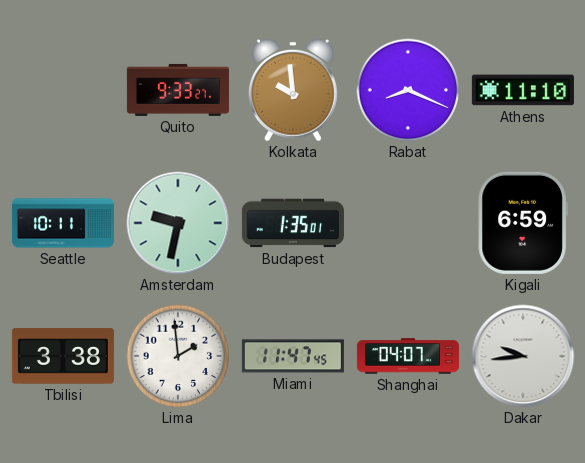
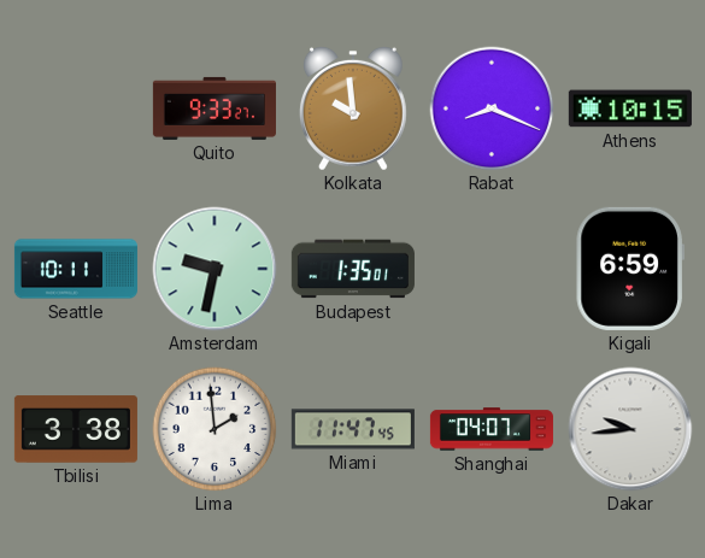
Athens: 11:10 -> 10:15
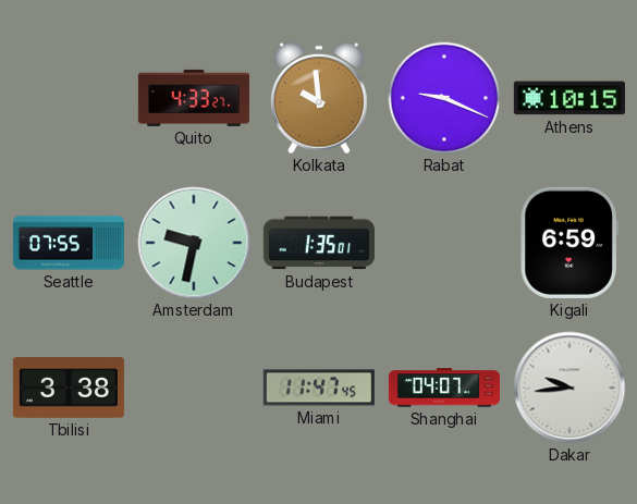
Quito: 9:33 -> 4:33
Rabat: 8:19 -> 9:19
Seattle: 10:11 -> 07:55
Lima: 1:59 -> none
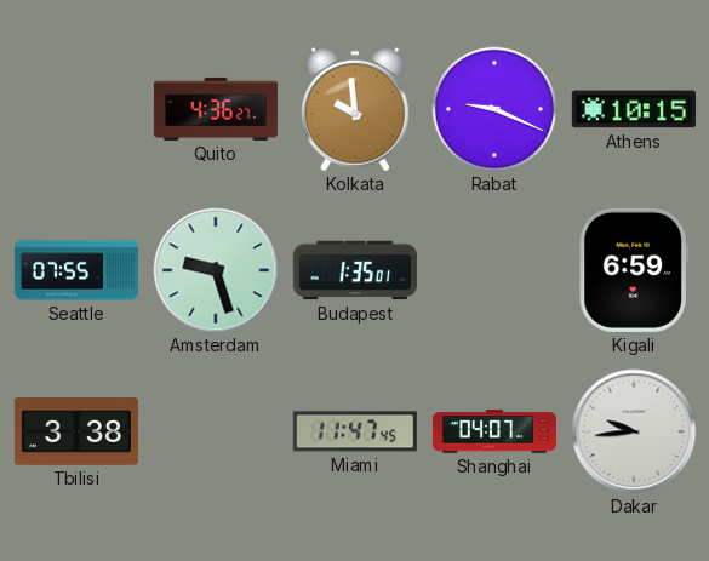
Quito: 4:33 -> 4:36
Amsterdam: 9:32 -> 9:27
